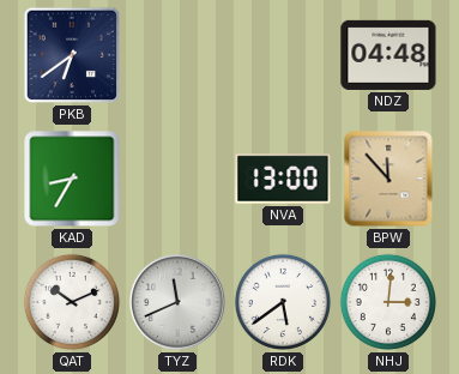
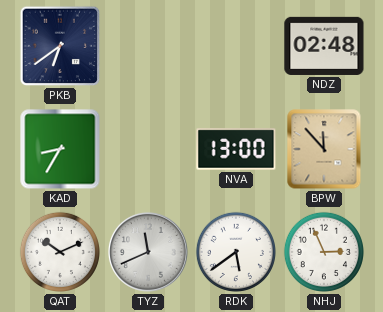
NDZ: 04:48 -> 02:48
NHJ: 3:01 -> 2:56
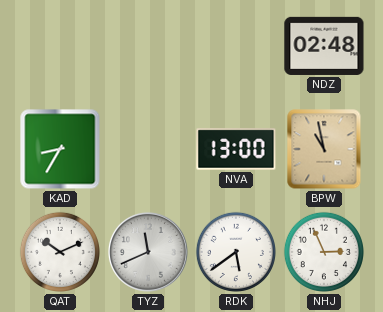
PKB: 6:39 -> none
BPW: 11:53 -> 10:58
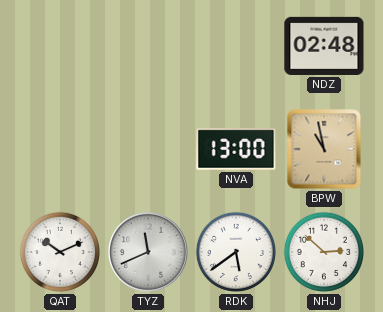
KAD: 8:35 -> none
NHJ: 2:56 -> 2:52
